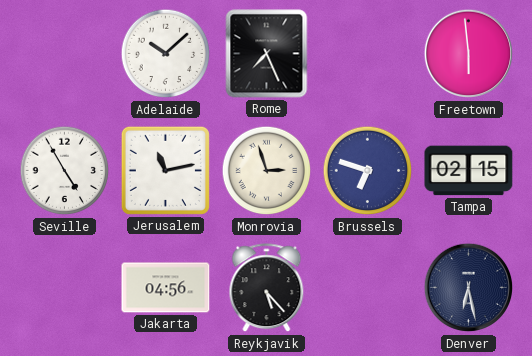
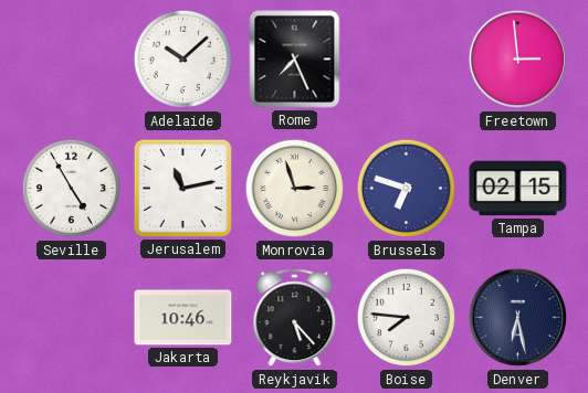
Freetown: 5:59 -> 2:59
Jakarta: 04:56 -> 10:46
Boise: none -> 7:46
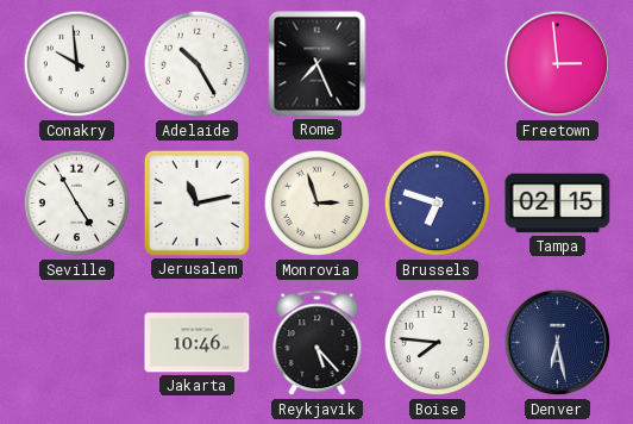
Conakry: none -> 9:59
Adelaide: 10:08 -> 10:25
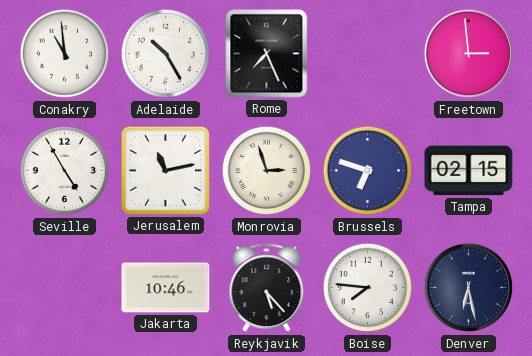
Conakry: 9:59 -> 10:59
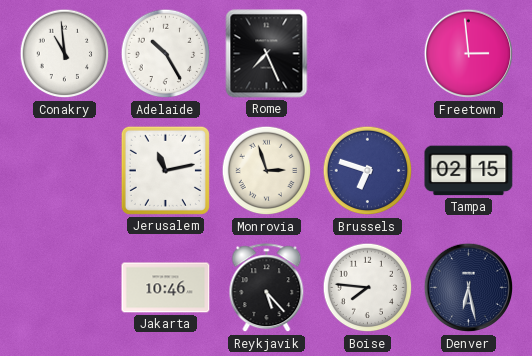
Seville: 4:55 -> none
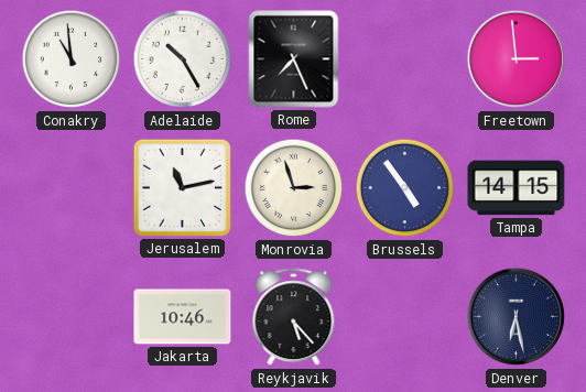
Brussels: 6:48 -> 4:54
Tampa: 02:15 -> 14:15
Boise: 7:46 -> none
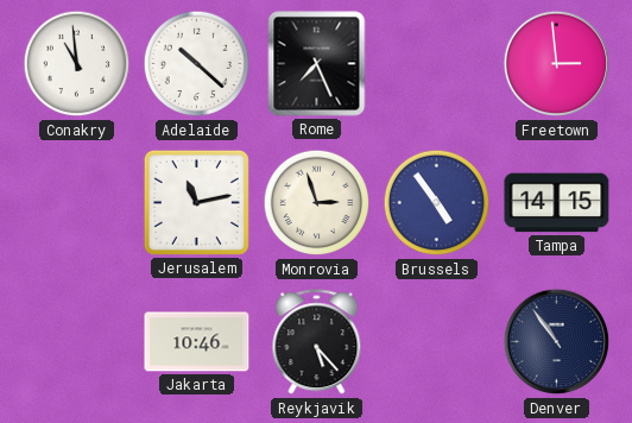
Adelaide: 10:25 -> 10:22
Denver: 6:28 -> 10:54
